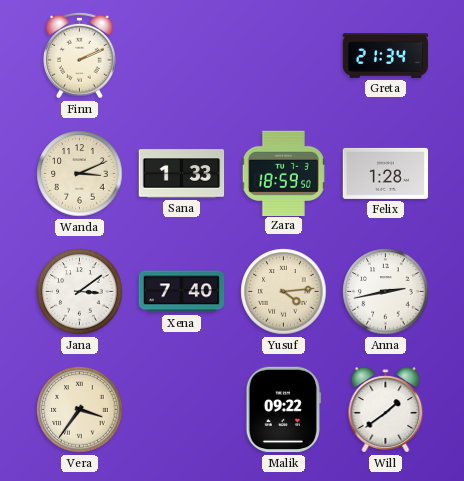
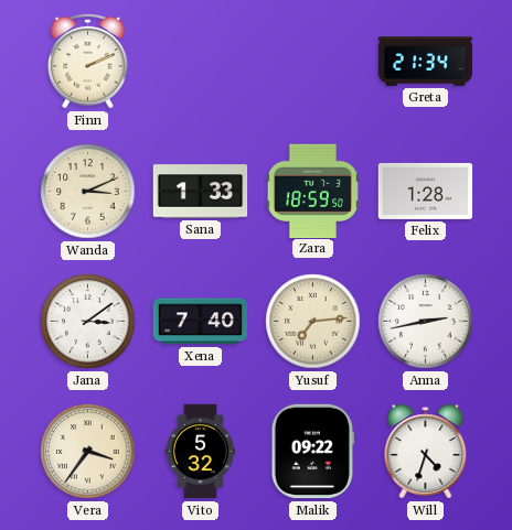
Yusuf: 4:14 -> 7:14
Vito: none -> 5:32
Will: 1:39 -> 4:33
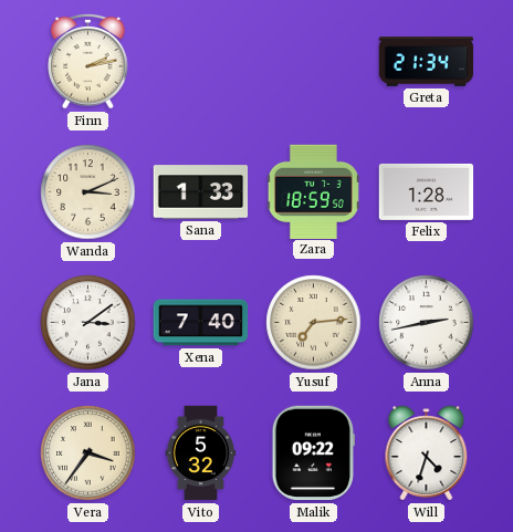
Finn: 2:11 -> 2:13
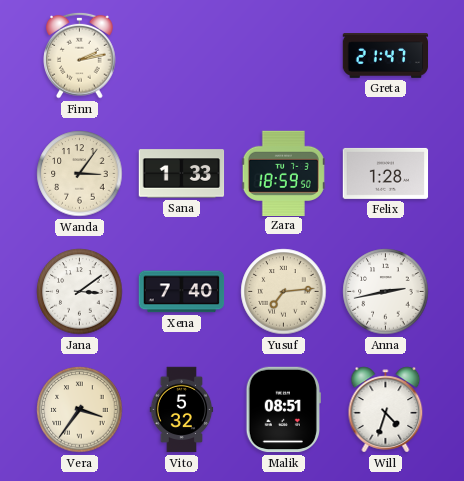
Greta: 21:34 -> 21:47
Wanda: 3:11 -> 3:06
Malik: 09:22 -> 08:51
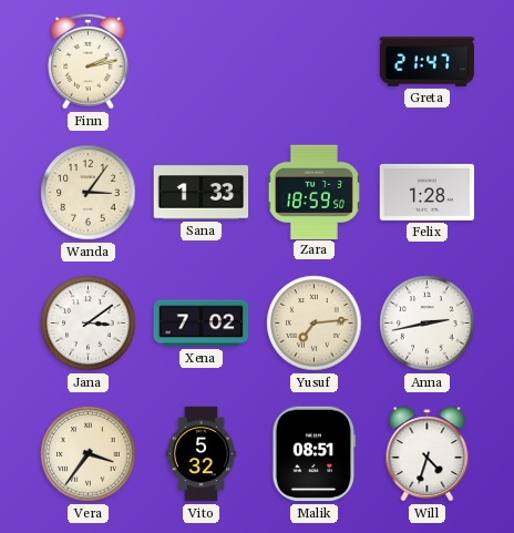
Xena: 7:40 -> 7:02
